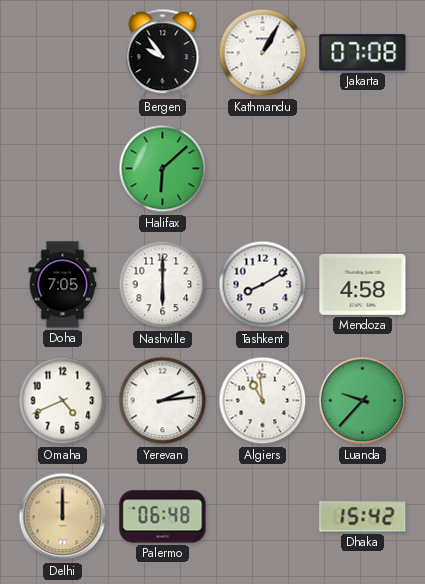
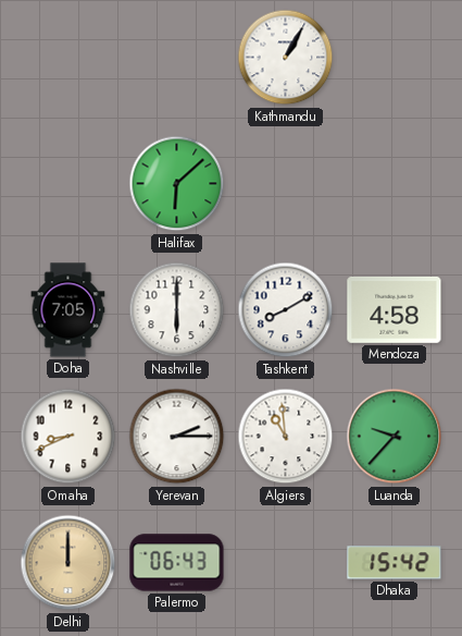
Bergen: 9:54 -> none
Jakarta: 07:08 -> none
Omaha: 4:41 -> 8:41
Yerevan: 2:14 -> 2:15
Palermo: 06:48 -> 06:43
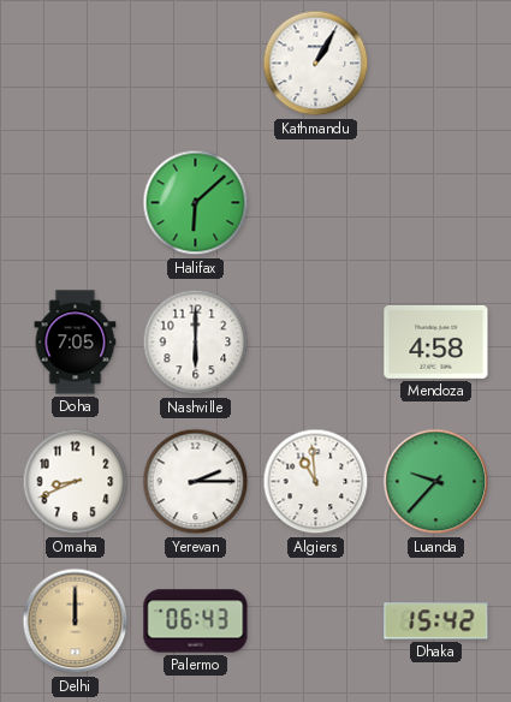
Tashkent: 8:10 -> none
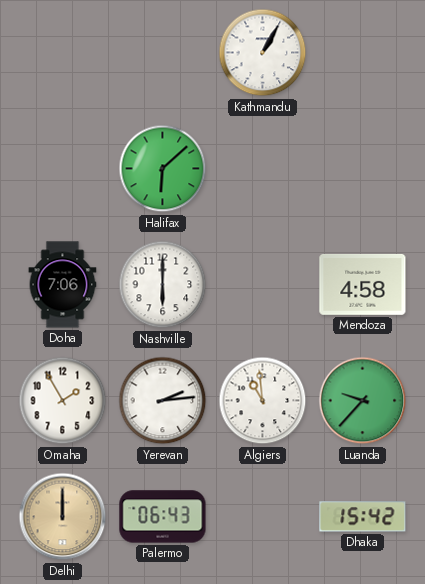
Doha: 7:05 -> 7:06
Omaha: 8:41 -> 1:55
Yerevan: 2:15 -> 2:14
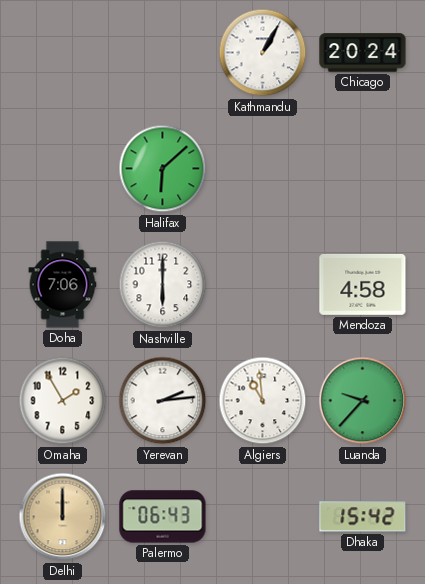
Chicago: none -> 20:24
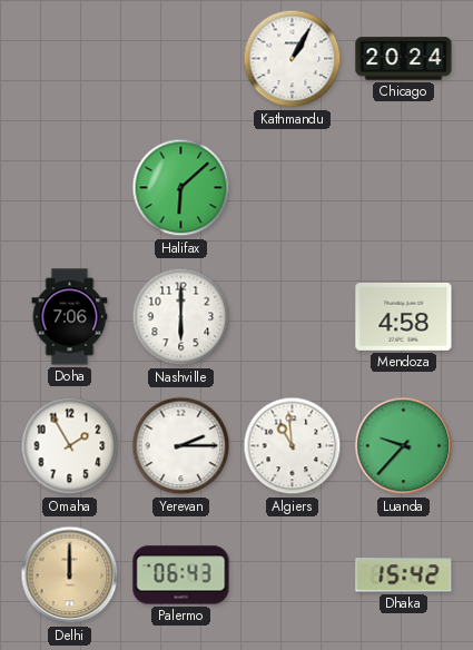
Yerevan: 2:14 -> 2:15
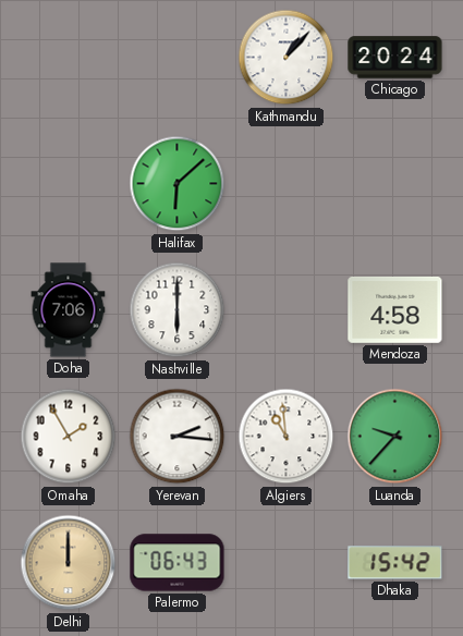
Kathmandu: 1:05 -> 1:07
Yerevan: 2:15 -> 2:16
